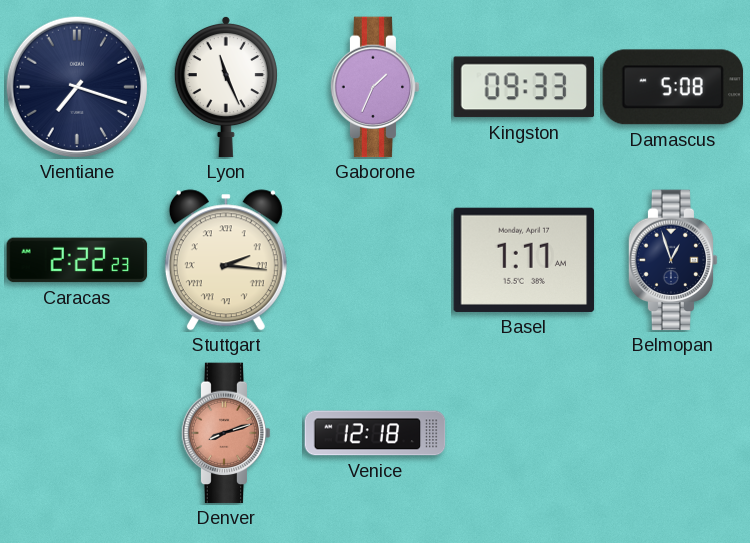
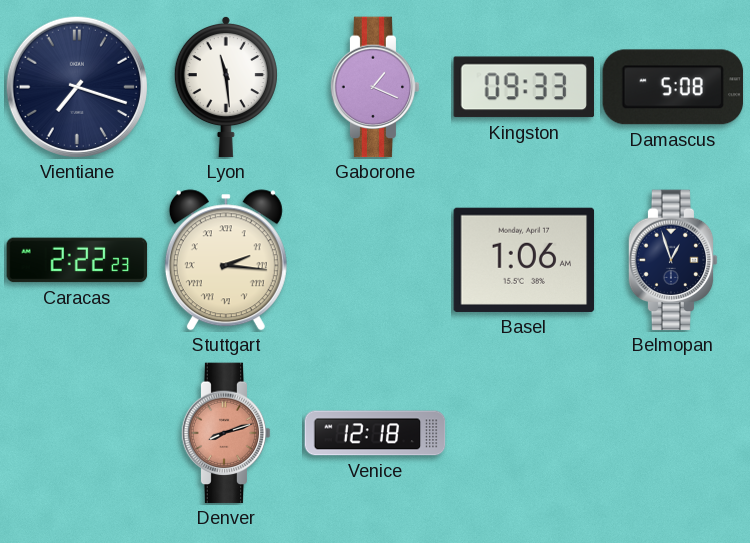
Lyon: 11:26 -> 11:29
Gaborone: 1:34 -> 1:19
Basel: 1:11 -> 1:06
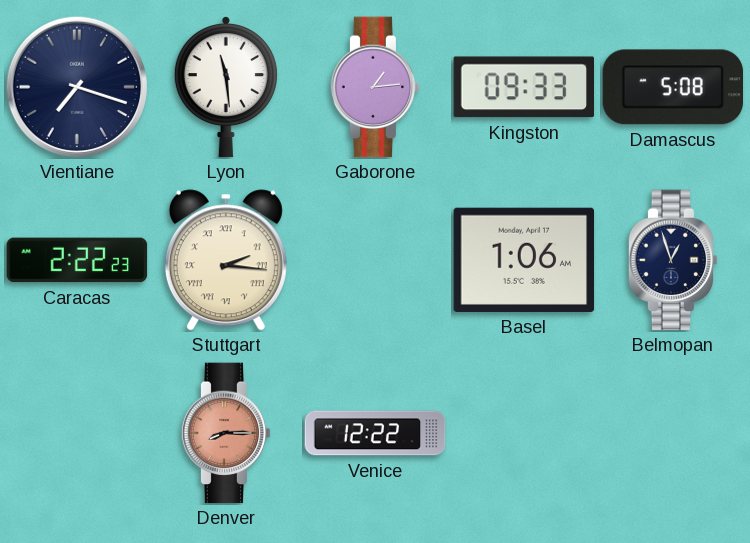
Gaborone: 1:19 -> 1:14
Denver: 8:12 -> 8:15
Venice: 12:18 -> 12:22
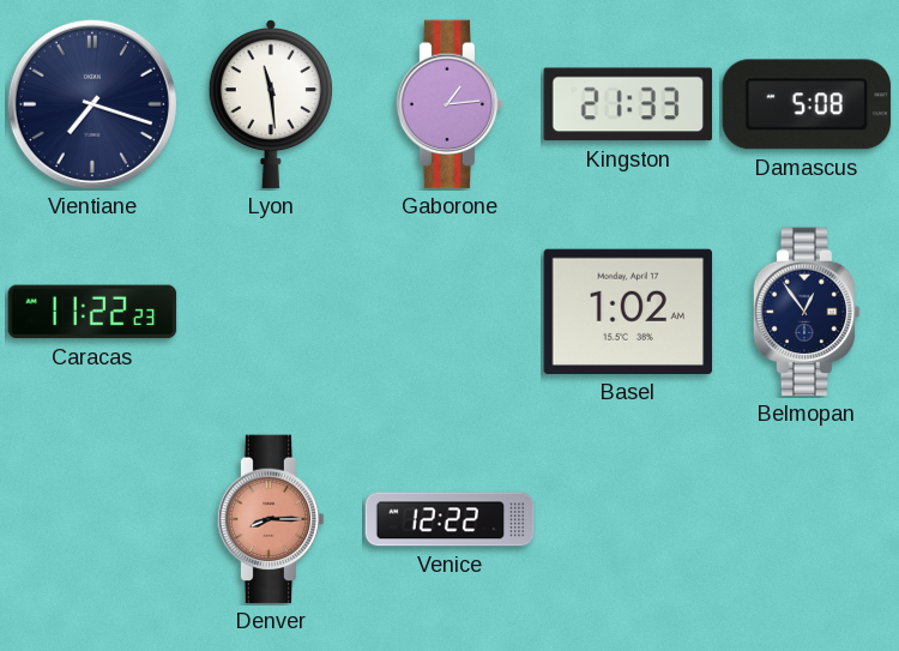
Kingston: 09:33 -> 21:33
Caracas: 2:22 -> 11:22
Stuttgart: 2:16 -> none
Basel: 1:06 -> 1:02
Belmopan: 12:57 -> 12:54
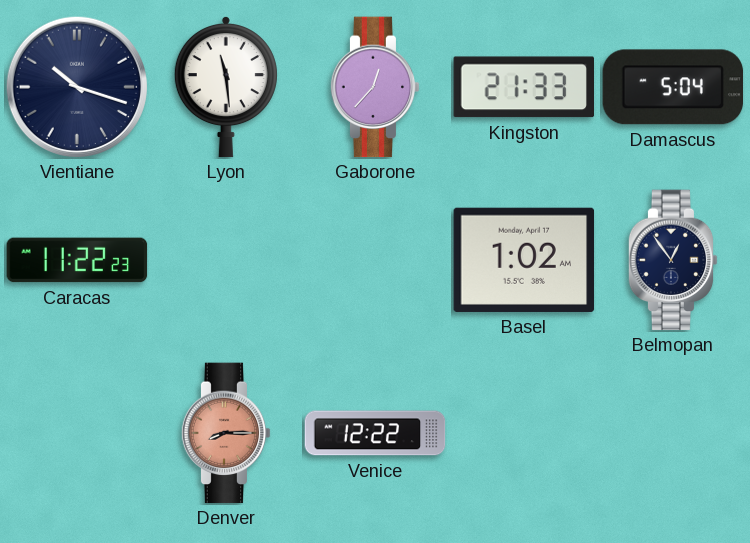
Vientiane: 7:18 -> 10:18
Gaborone: 1:14 -> 12:37
Damascus: 5:08 -> 5:04
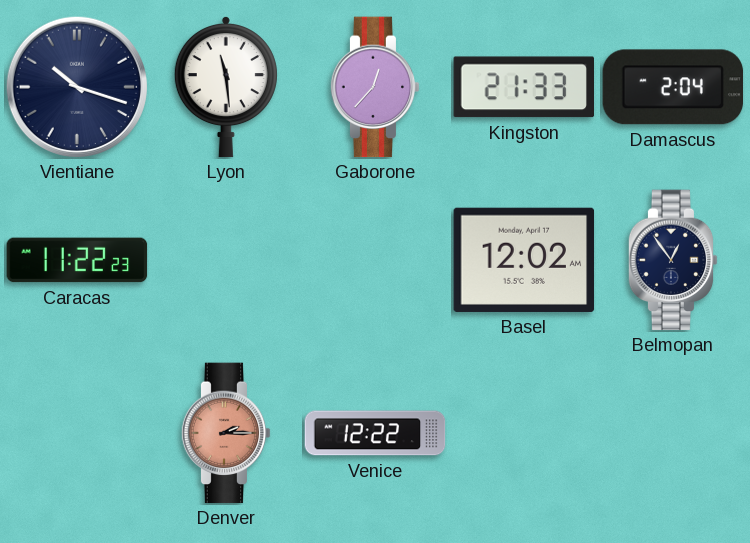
Damascus: 5:04 -> 2:04
Basel: 1:02 -> 12:02
Denver: 8:15 -> 2:15
